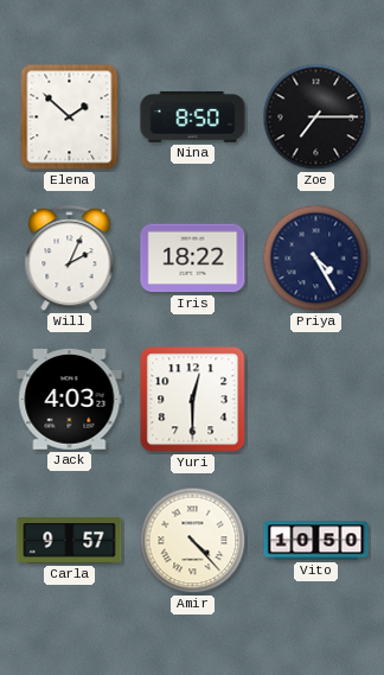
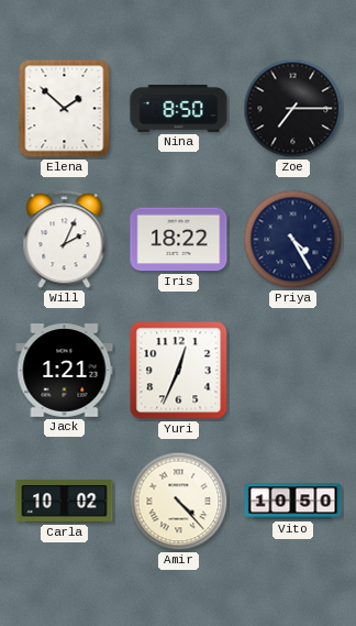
Jack: 4:03 -> 1:21
Yuri: 12:30 -> 12:34
Carla: 9:57 -> 10:02
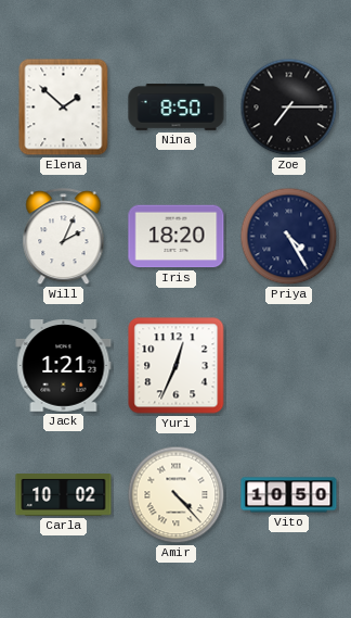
Iris: 18:22 -> 18:20
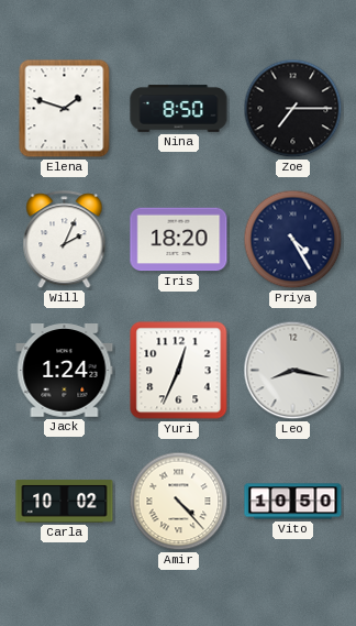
Elena: 1:52 -> 1:48
Jack: 1:21 -> 1:24
Leo: none -> 8:17
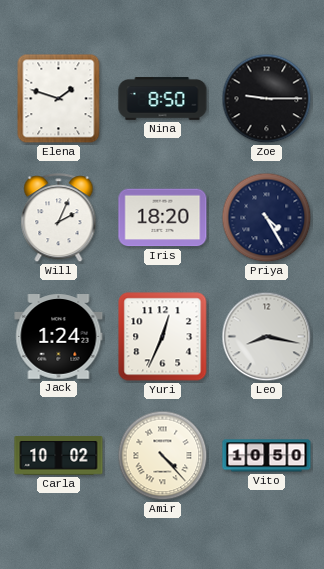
Zoe: 7:15 -> 9:15
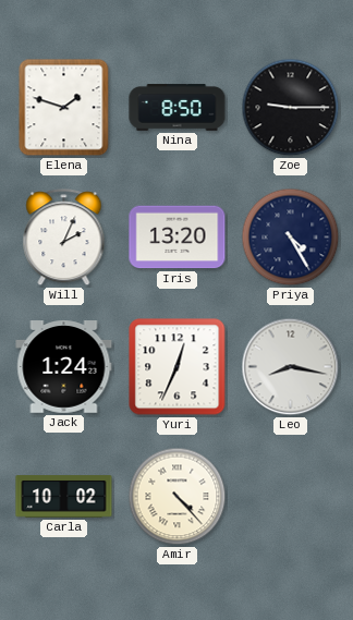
Iris: 18:20 -> 13:20
Vito: 10:50 -> none
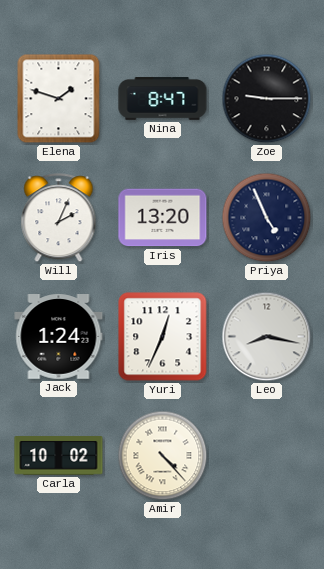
Nina: 8:50 -> 8:47
Priya: 4:25 -> 4:56
